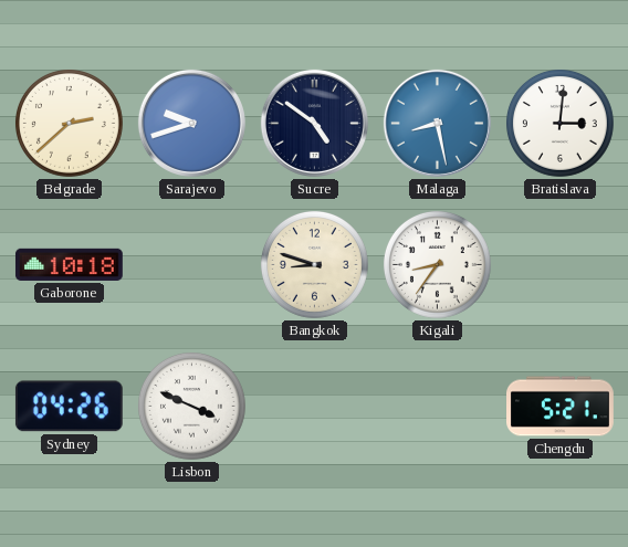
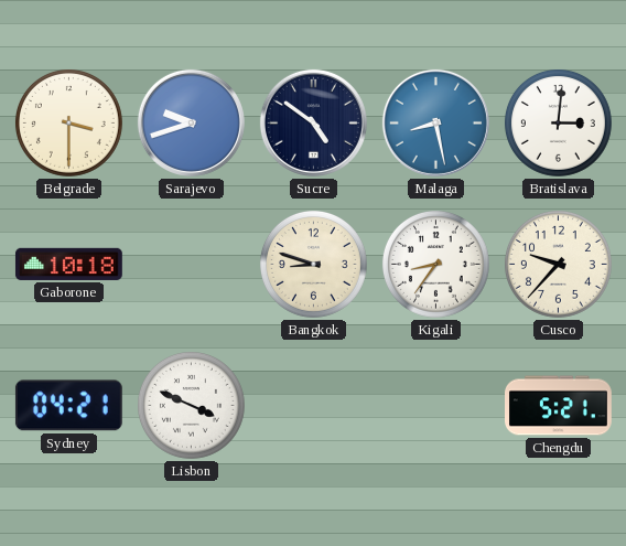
Belgrade: 2:38 -> 3:30
Cusco: none -> 9:37
Sydney: 04:26 -> 04:21
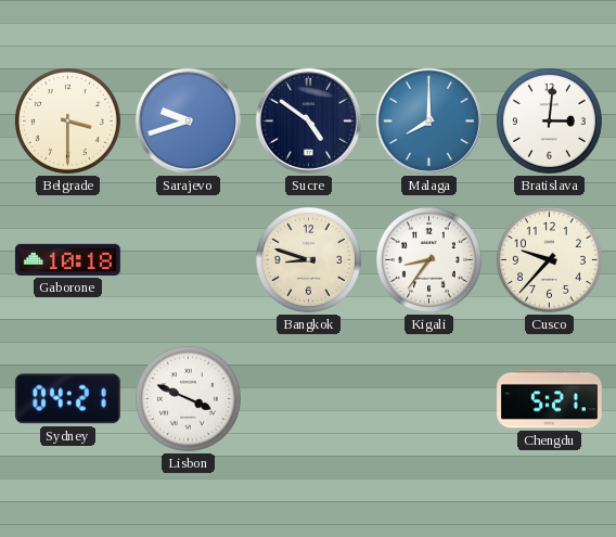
Malaga: 8:28 -> 8:00
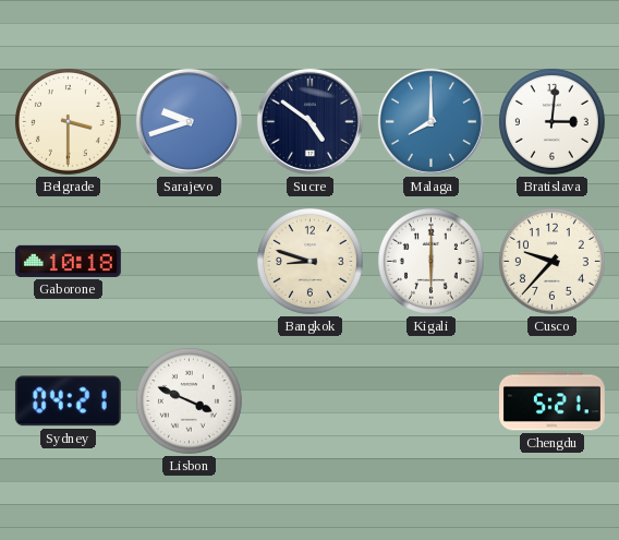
Kigali: 8:36 -> 6:00
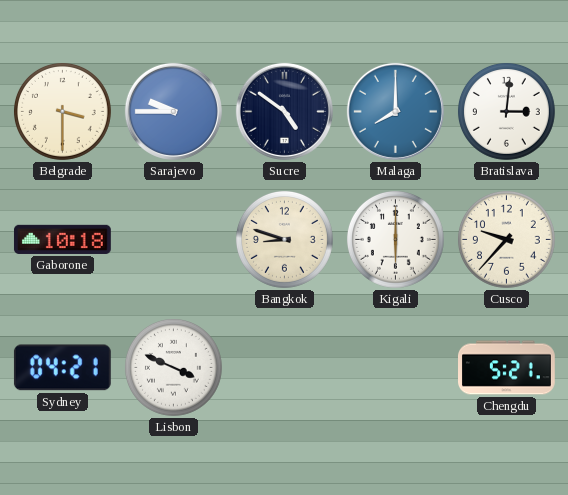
Sarajevo: 9:42 -> 9:45
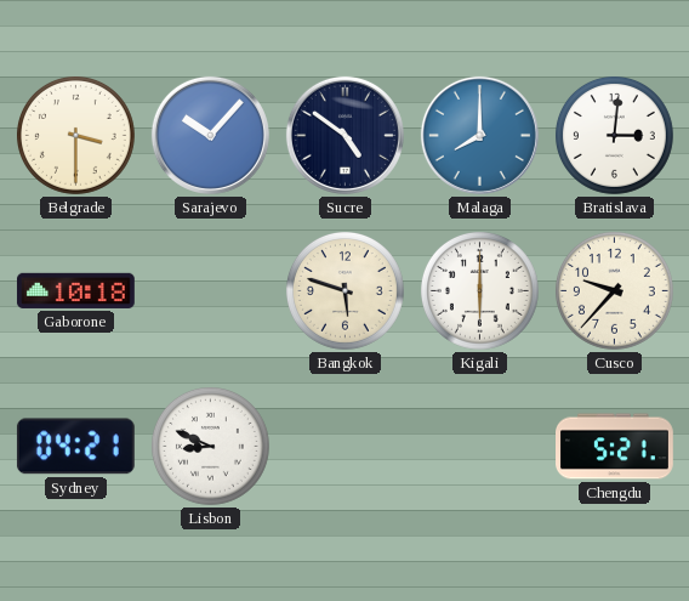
Sarajevo: 9:45 -> 10:07
Bangkok: 8:48 -> 5:48
Lisbon: 3:49 -> 8:49
